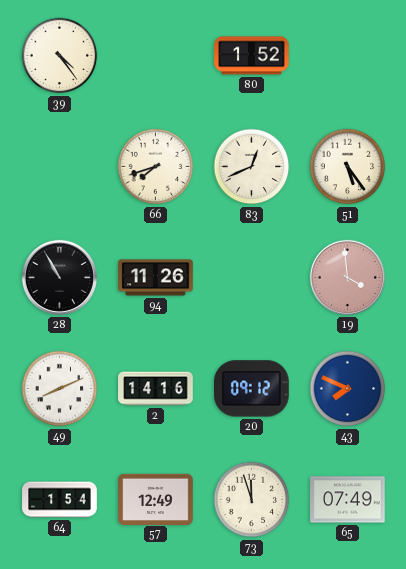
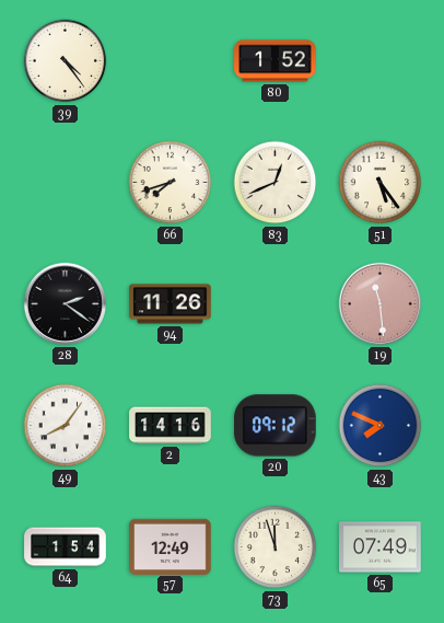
28: 10:55 -> 2:21
19: 3:59 -> 11:29
49: 8:11 -> 8:06
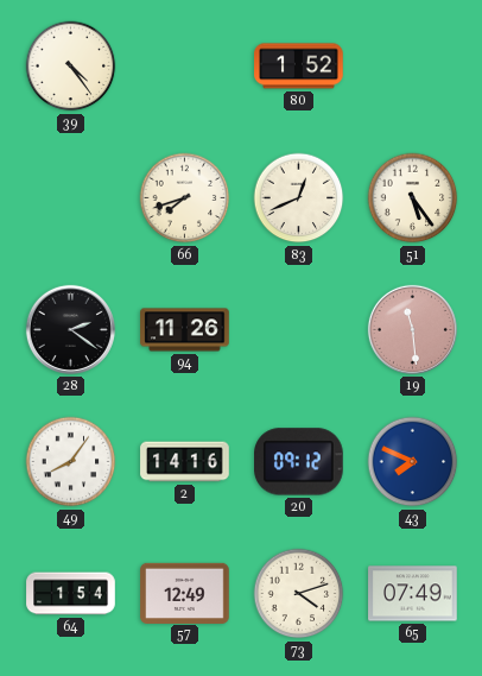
73: 11:57 -> 4:12
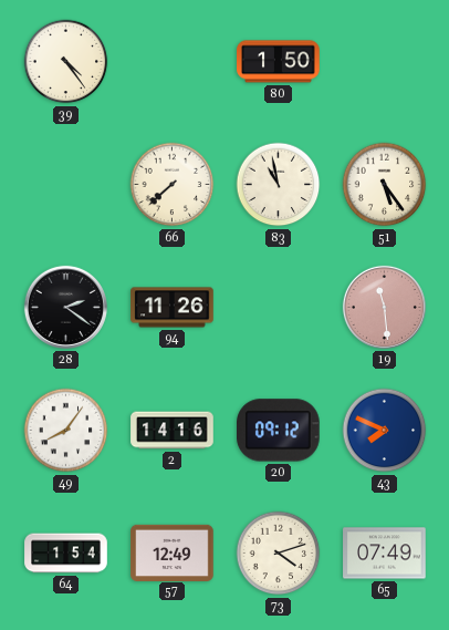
80: 1:52 -> 1:50
66: 7:42 -> 7:38
83: 12:41 -> 10:58
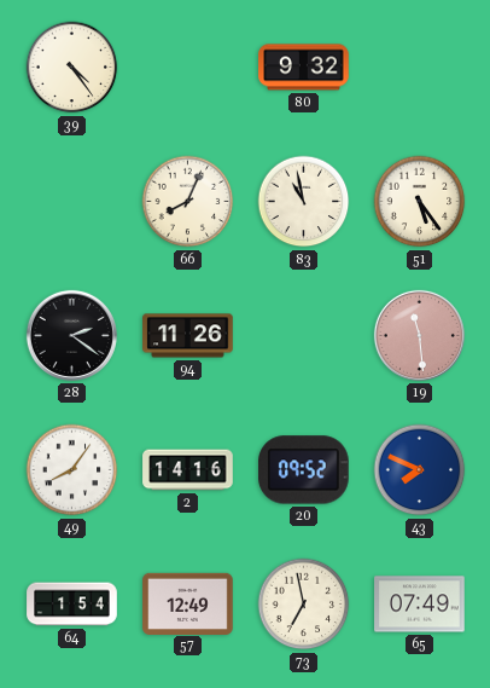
80: 1:50 -> 9:32
66: 7:38 -> 8:04
20: 09:12 -> 09:52
73: 4:12 -> 6:58
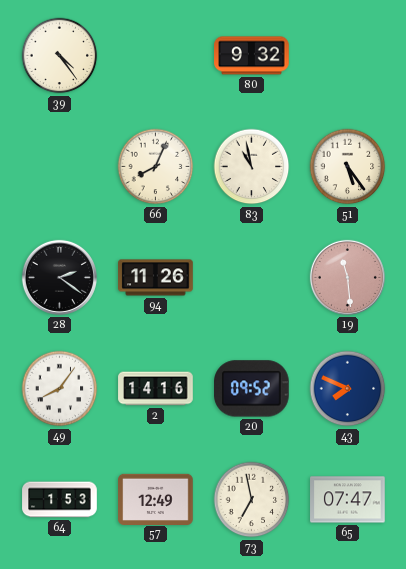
64: 1:54 -> 1:53
65: 07:49 -> 07:47
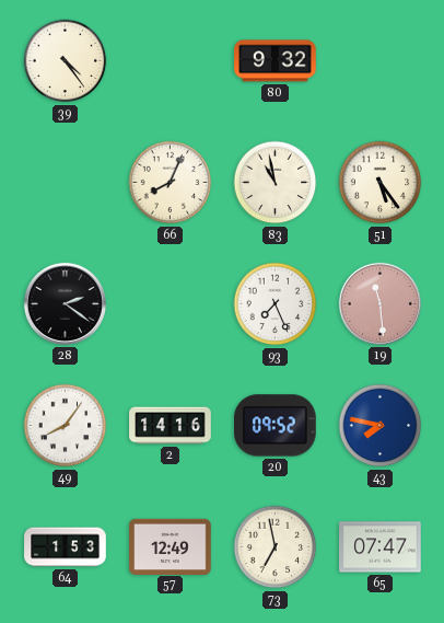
94: 11:26 -> none
93: none -> 7:26
43: 7:49 -> 7:47
